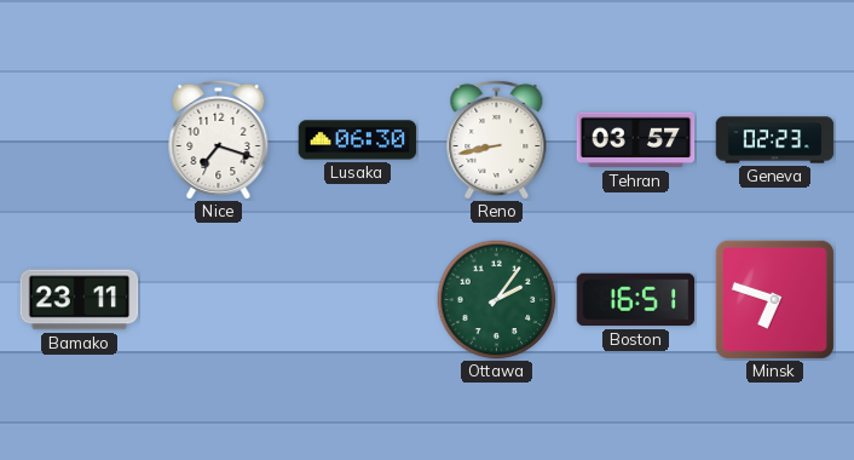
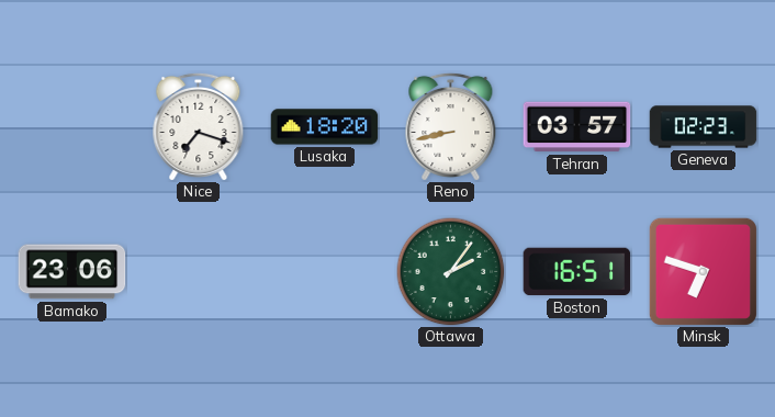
Lusaka: 06:30 -> 18:20
Bamako: 23:11 -> 23:06
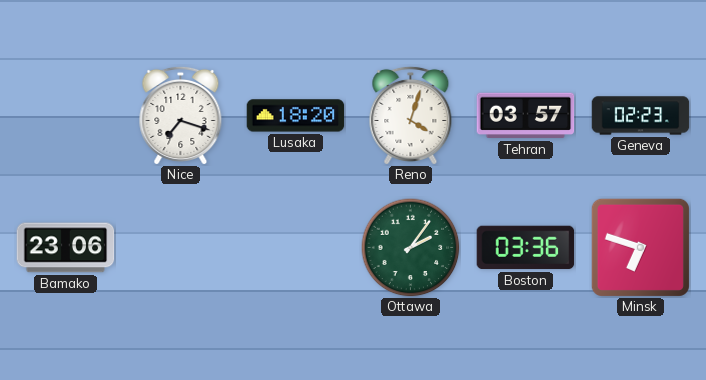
Reno: 8:43 -> 4:03
Boston: 16:51 -> 03:36
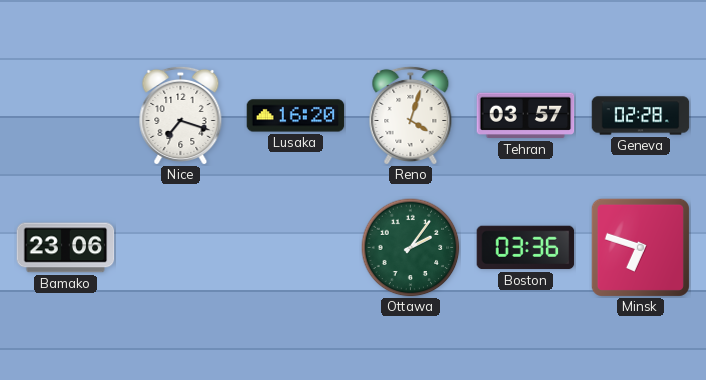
Lusaka: 18:20 -> 16:20
Geneva: 02:23 -> 02:28
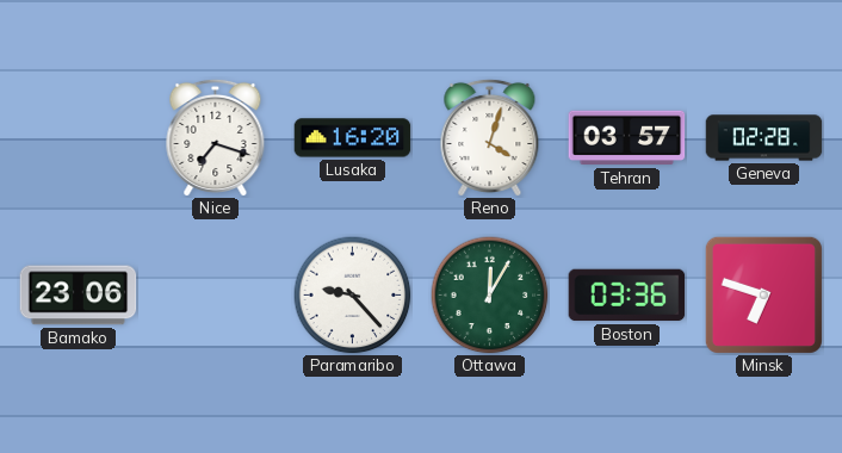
Paramaribo: none -> 9:23
Ottawa: 2:06 -> 12:05
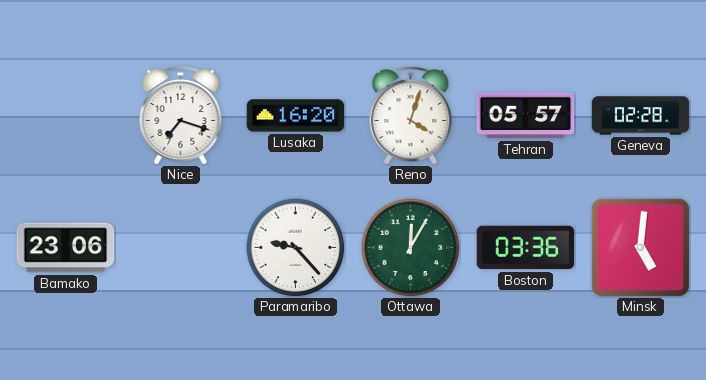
Tehran: 03:57 -> 05:57
Minsk: 6:48 -> 5:01
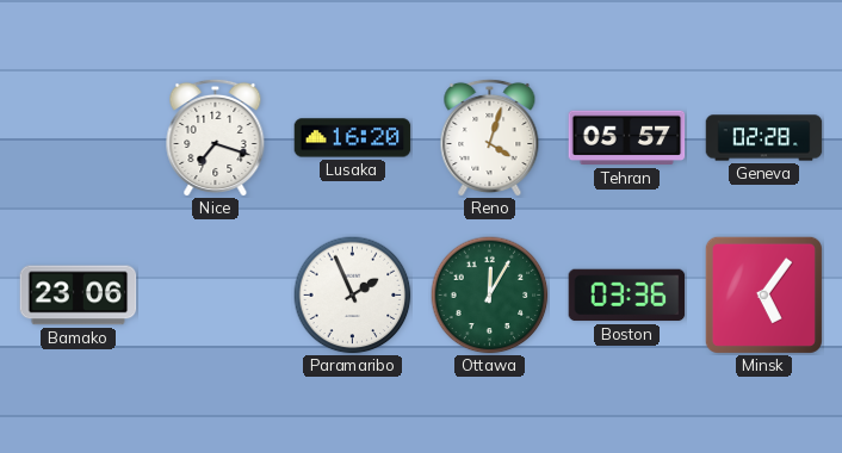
Paramaribo: 9:23 -> 1:56
Minsk: 5:01 -> 5:06
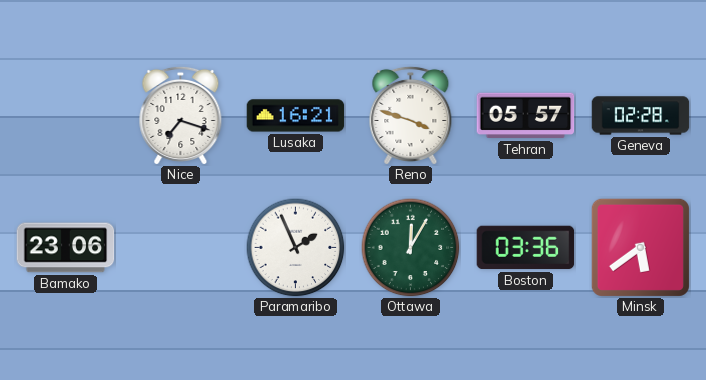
Lusaka: 16:20 -> 16:21
Reno: 4:03 -> 3:48
Minsk: 5:06 -> 5:39
